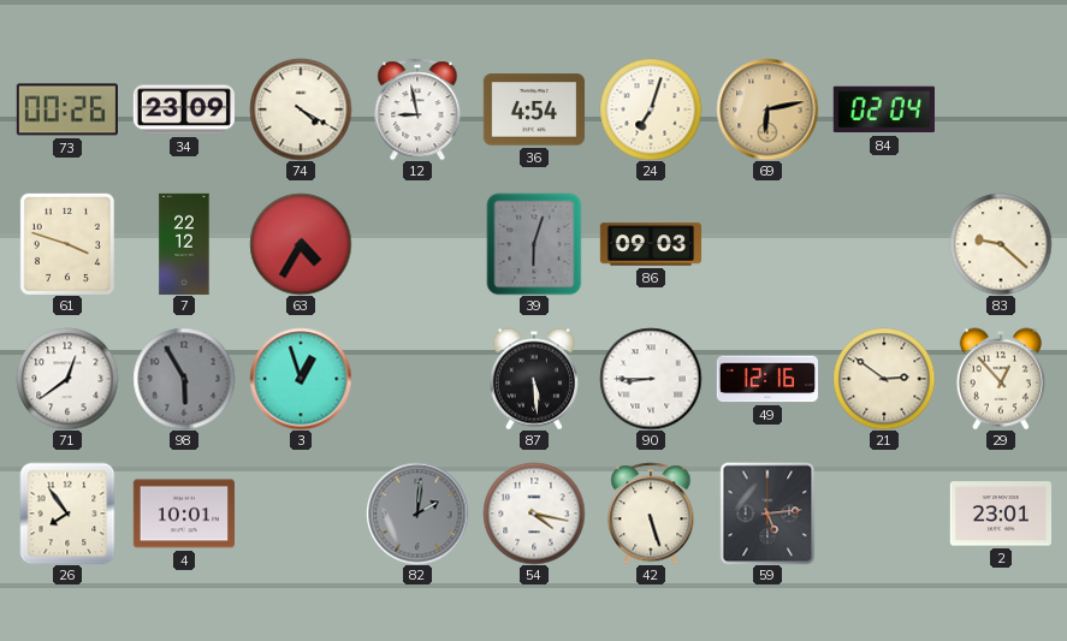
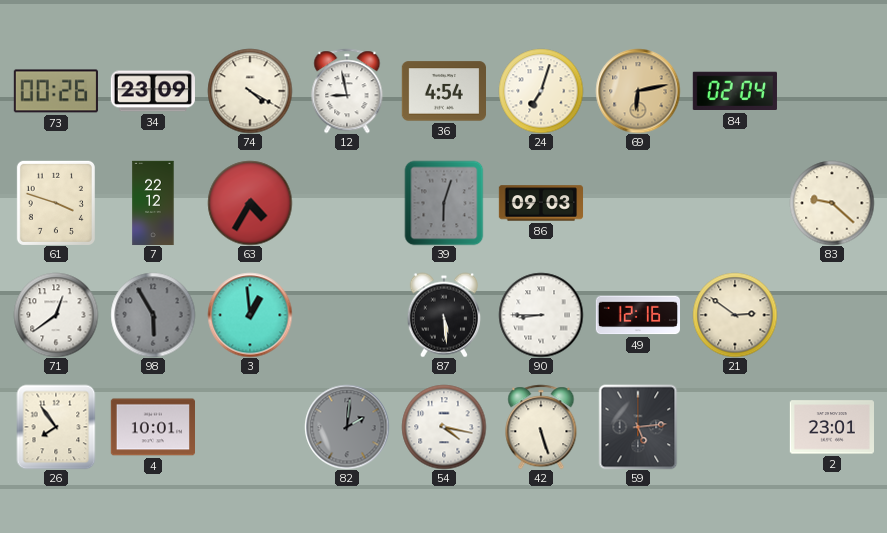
3: 12:57 -> 12:59
29: 12:53 -> none
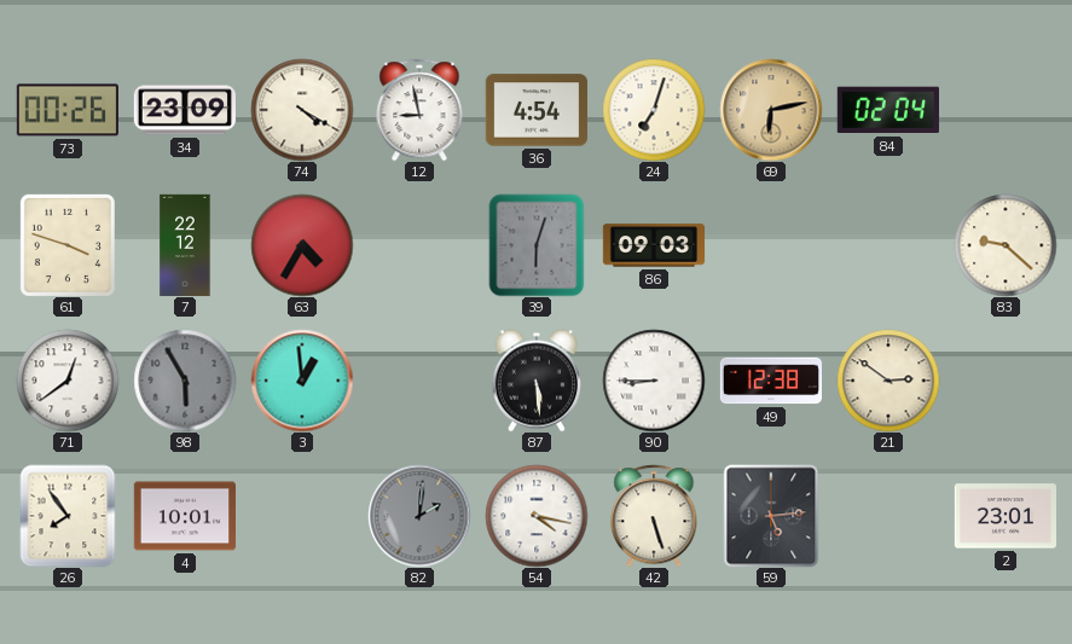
49: 12:16 -> 12:38
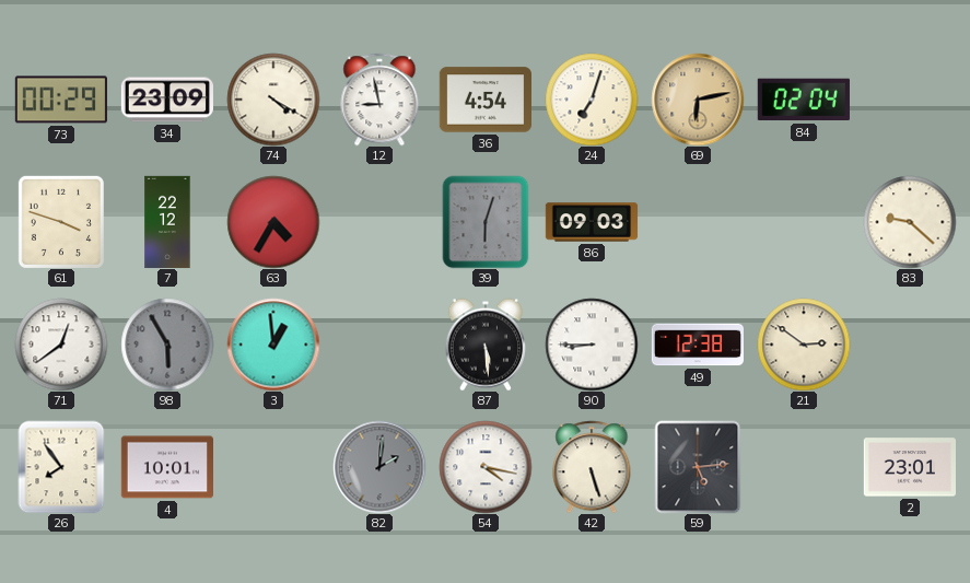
73: 00:26 -> 00:29
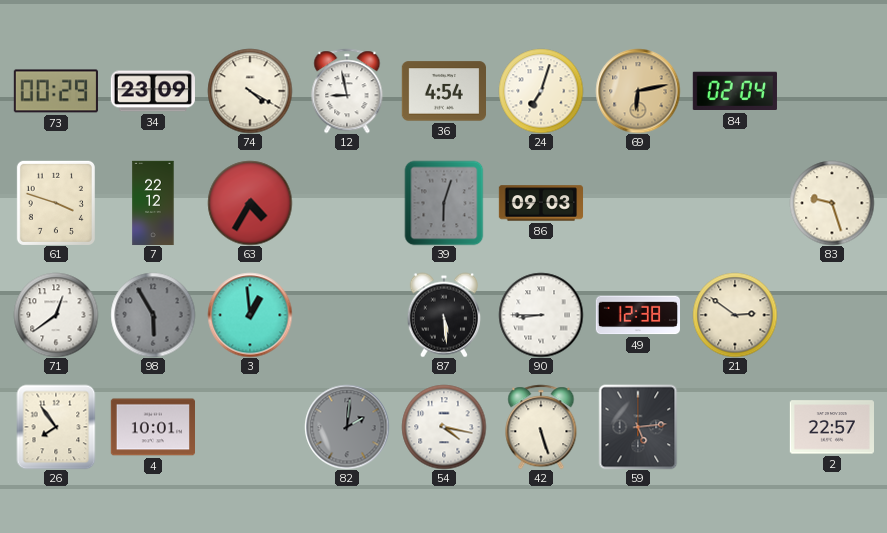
83: 9:22 -> 9:27
2: 23:01 -> 22:57
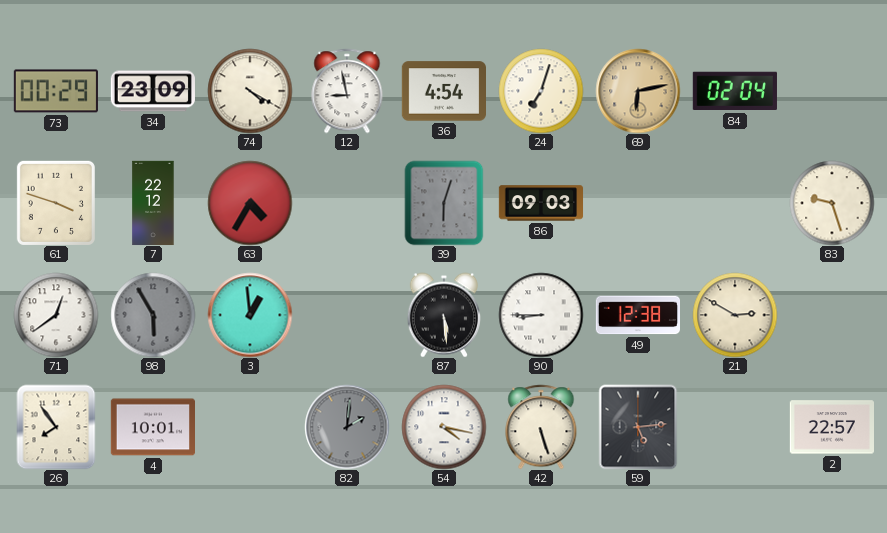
21: 2:51 -> 2:50
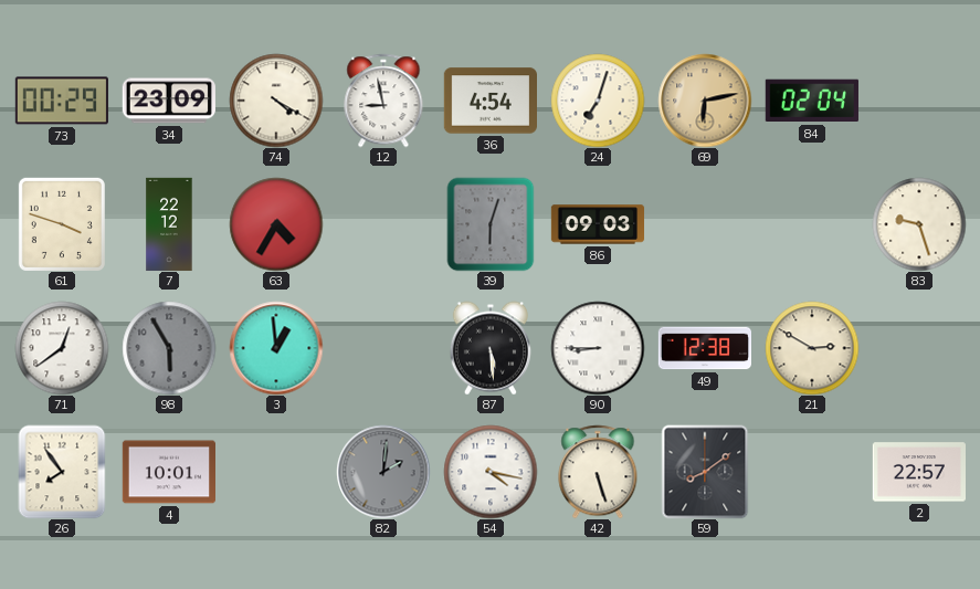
59: 5:14 -> 8:09
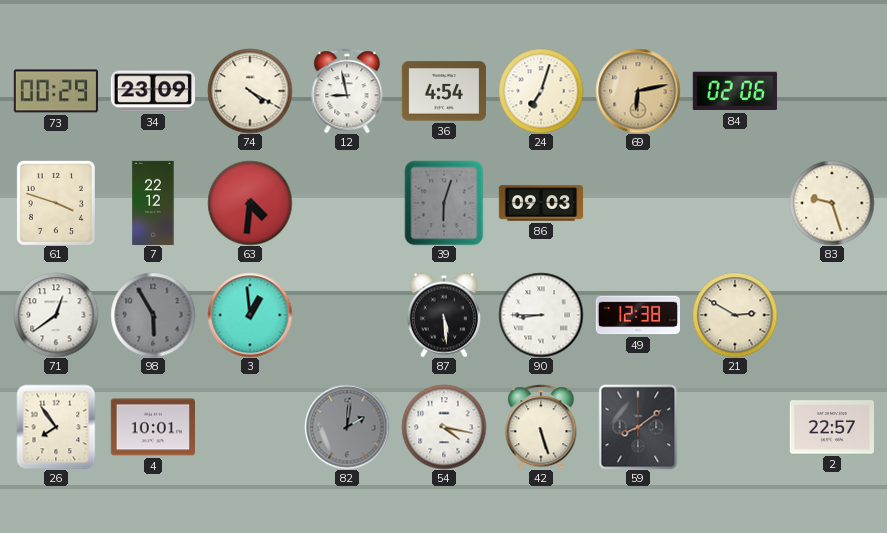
84: 02:04 -> 02:06
63: 4:35 -> 4:31
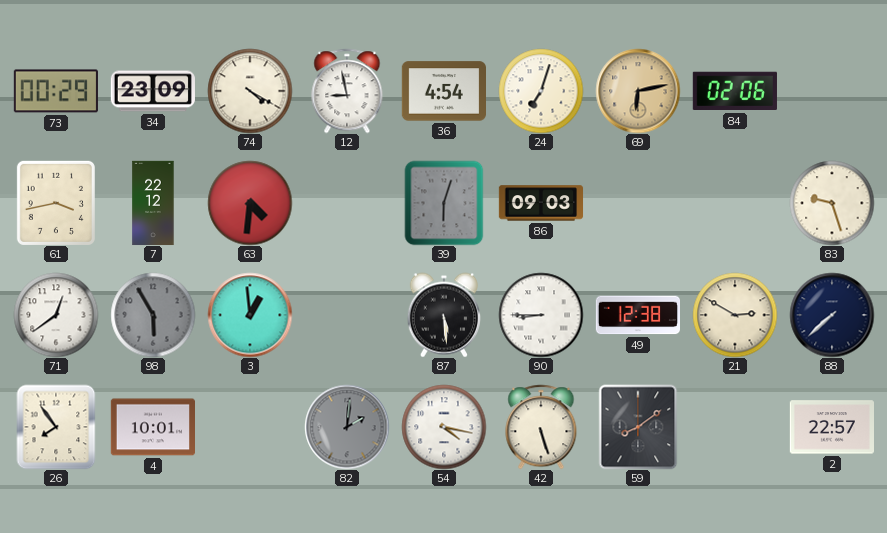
61: 3:48 -> 3:43
88: none -> 7:38
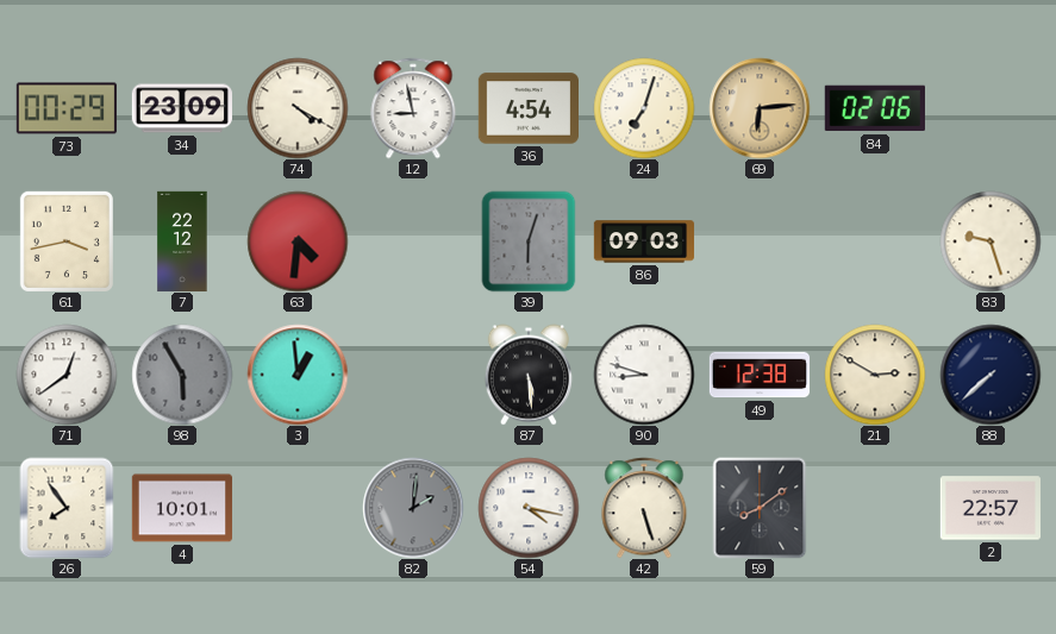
69: 6:13 -> 6:14
90: 8:45 -> 8:48
